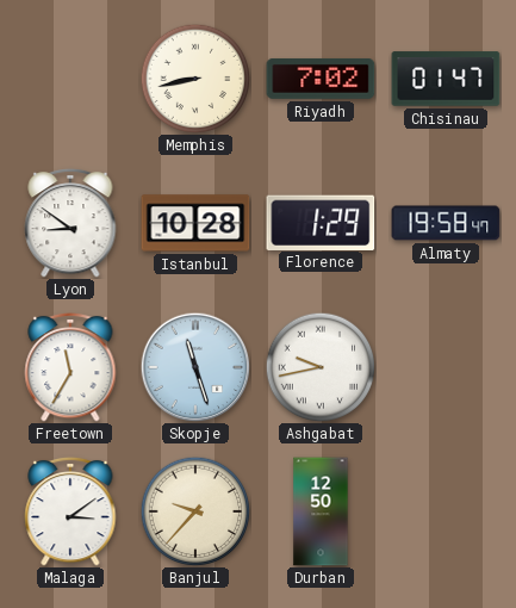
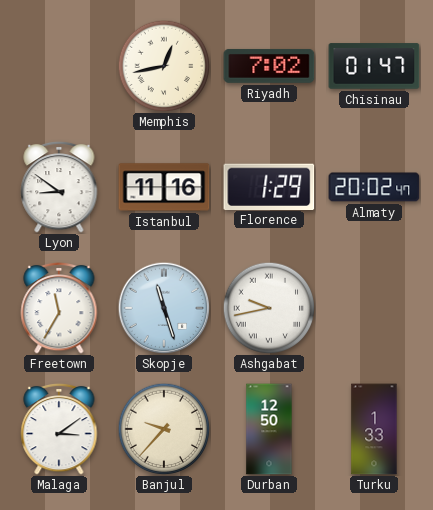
Memphis: 8:43 -> 12:43
Istanbul: 10:28 -> 11:16
Almaty: 19:58 -> 20:02
Turku: none -> 1:33
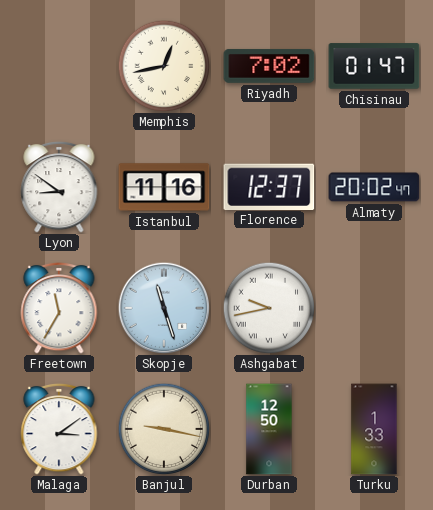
Florence: 1:29 -> 12:37
Banjul: 9:37 -> 9:17
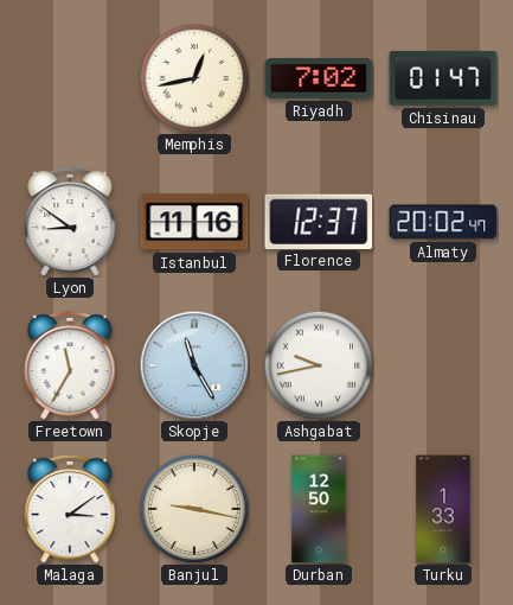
Skopje: 11:27 -> 11:25
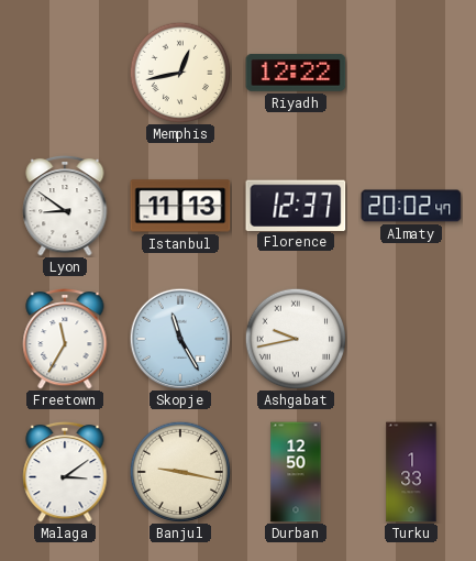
Riyadh: 7:02 -> 12:22
Chisinau: 01:47 -> none
Istanbul: 11:16 -> 11:13
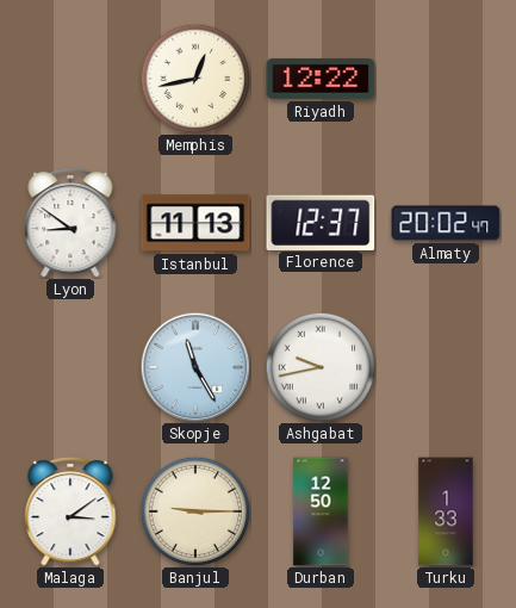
Freetown: 11:35 -> none
Banjul: 9:17 -> 9:15
